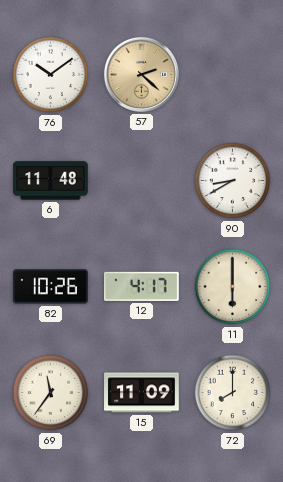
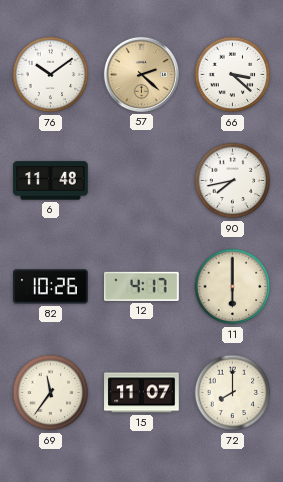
66: none -> 3:22
90: 8:40 -> 7:43
15: 11:09 -> 11:07
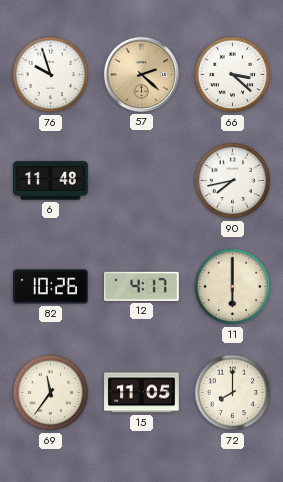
76: 10:09 -> 9:57
15: 11:07 -> 11:05
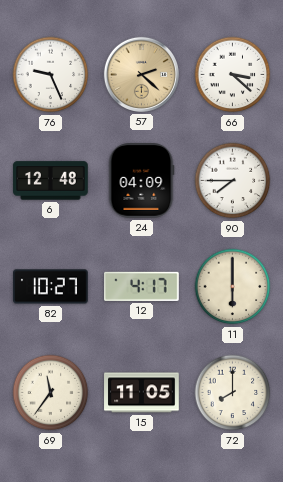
76: 9:57 -> 9:26
6: 11:48 -> 12:48
24: none -> 04:09
90: 7:43 -> 7:45
82: 10:26 -> 10:27
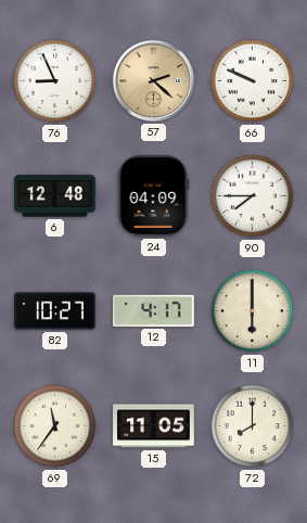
76: 9:26 -> 8:56
66: 3:22 -> 9:49
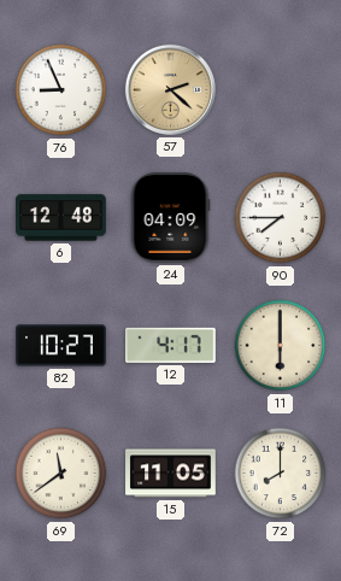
66: 9:49 -> none
69: 11:36 -> 11:39
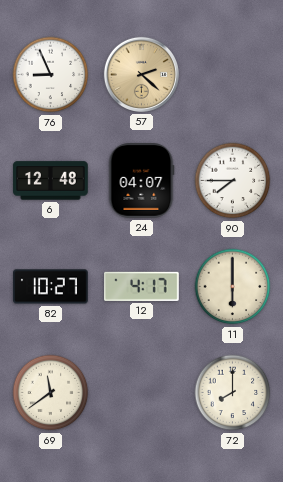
24: 04:09 -> 04:07
15: 11:05 -> none
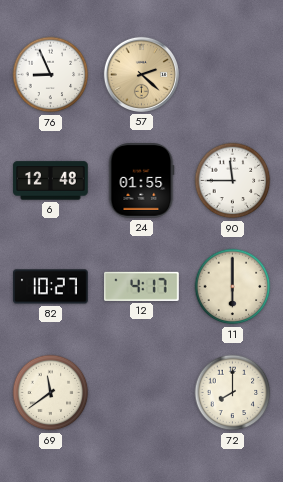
24: 04:07 -> 01:55
90: 7:45 -> 11:45
